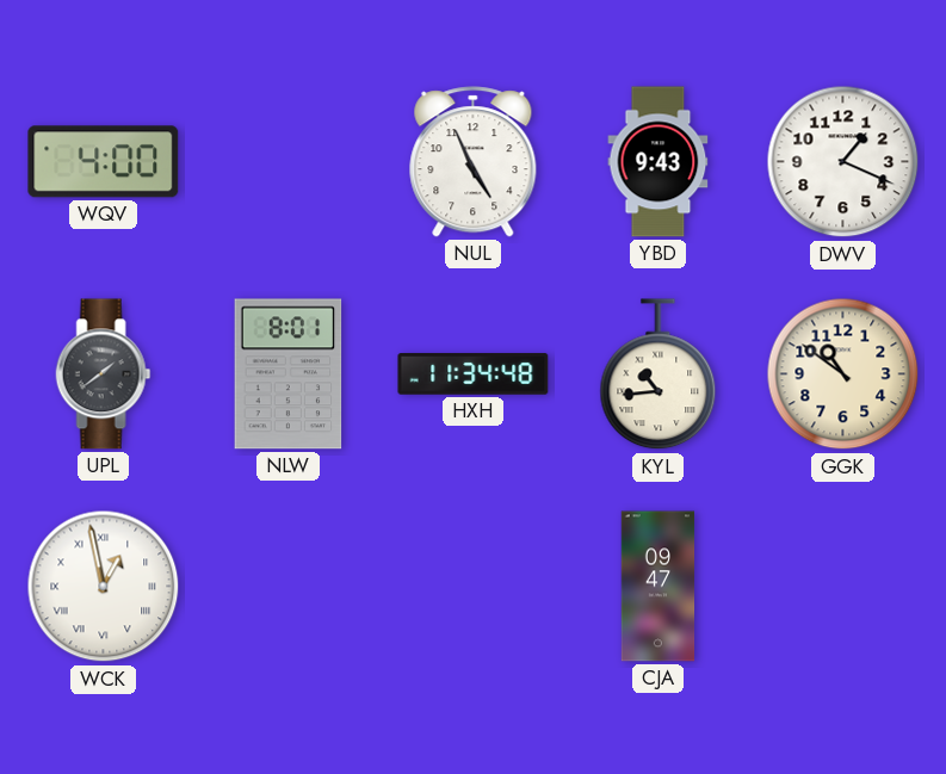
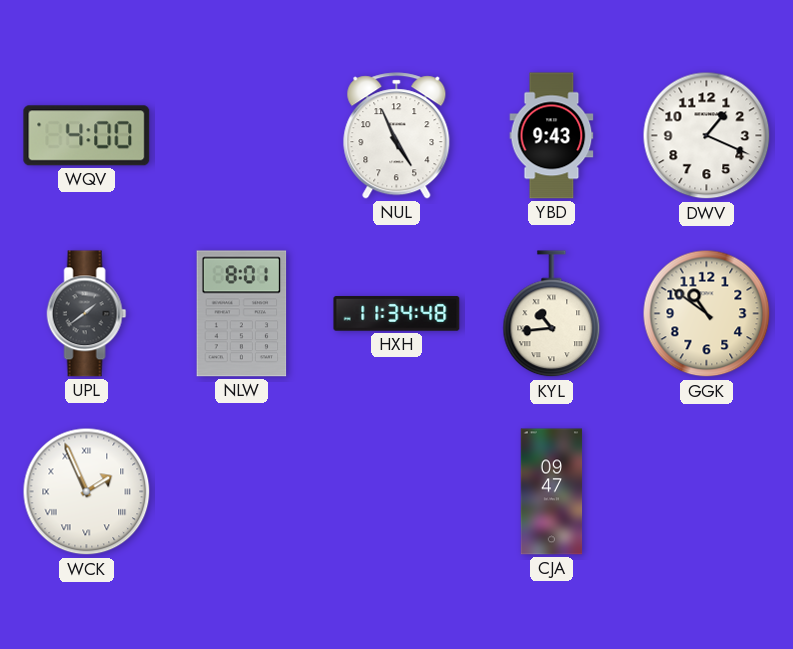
WCK: 12:58 -> 1:56
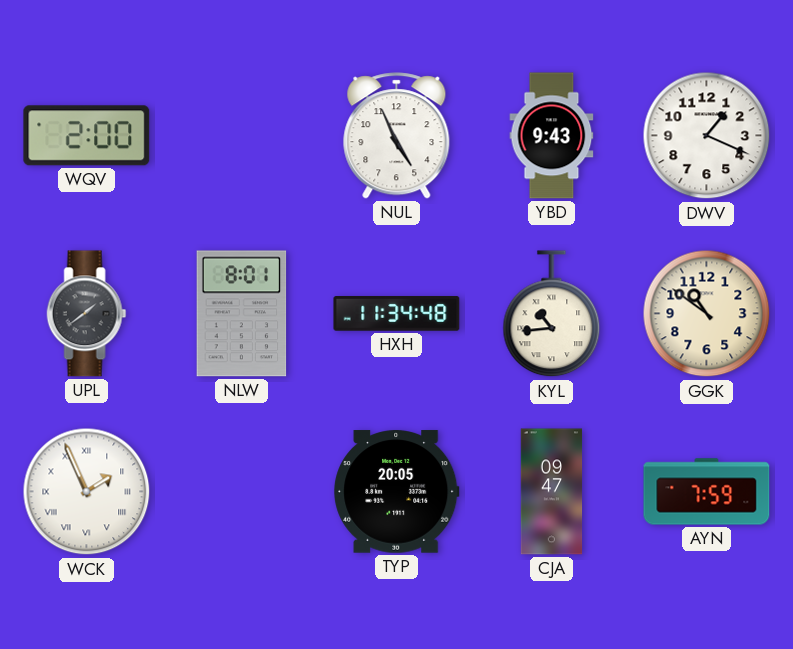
WQV: 4:00 -> 2:00
TYP: none -> 20:05
AYN: none -> 7:59
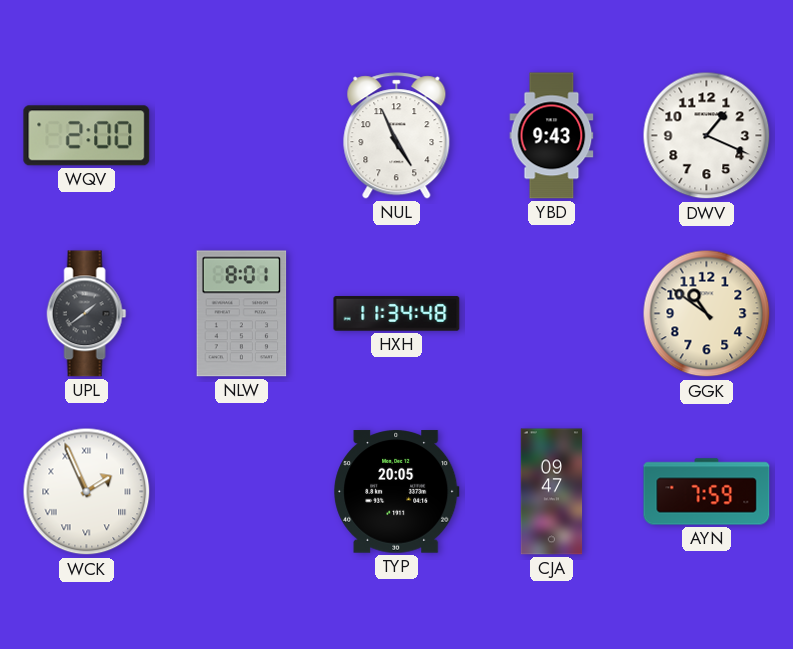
KYL: 10:44 -> none
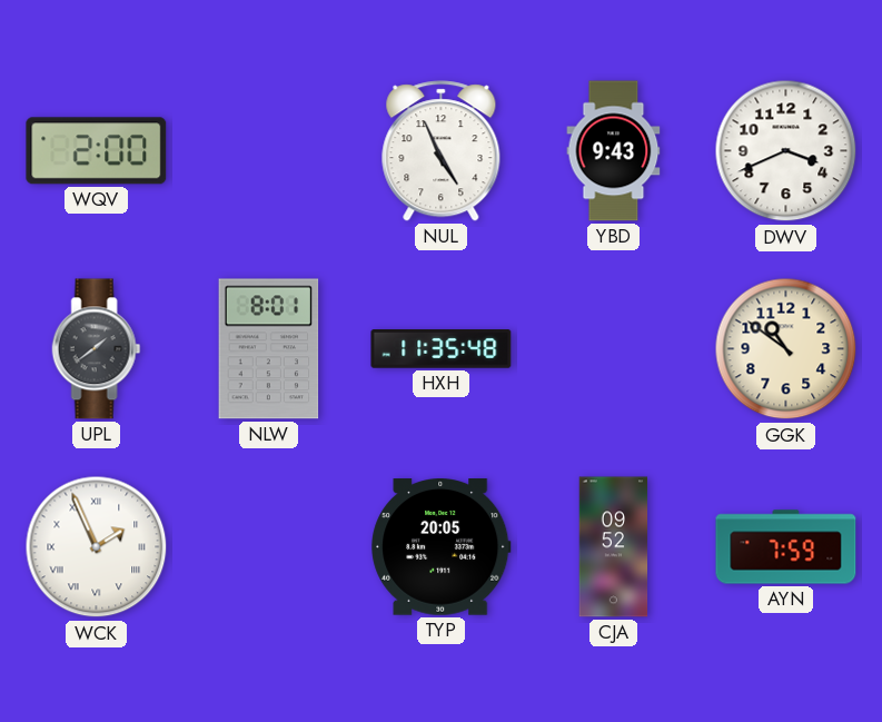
DWV: 1:19 -> 3:41
HXH: 11:34 -> 11:35
CJA: 09:47 -> 09:52
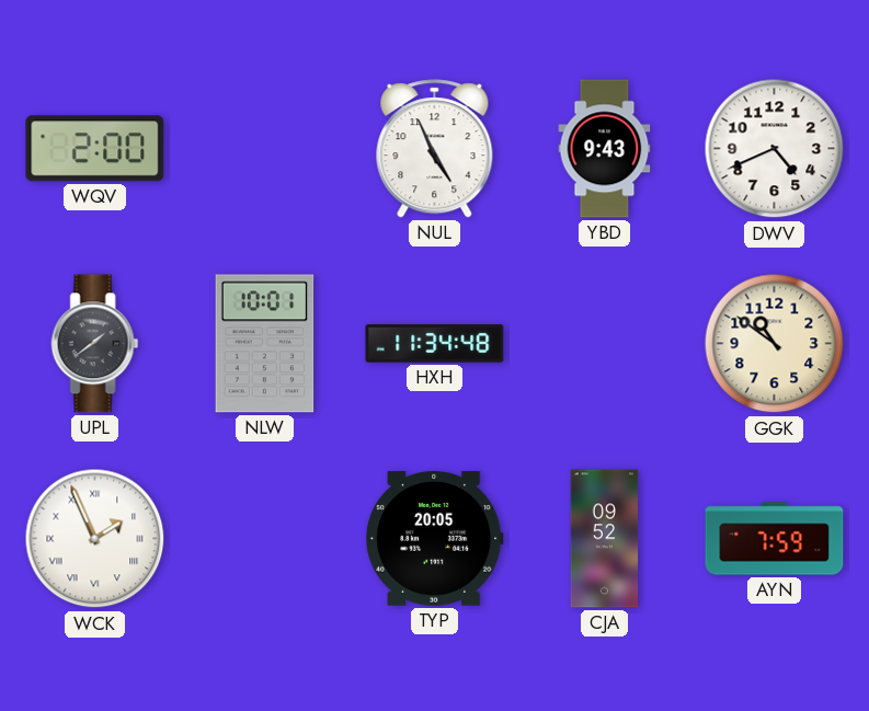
DWV: 3:41 -> 4:41
NLW: 8:01 -> 10:01
HXH: 11:35 -> 11:34
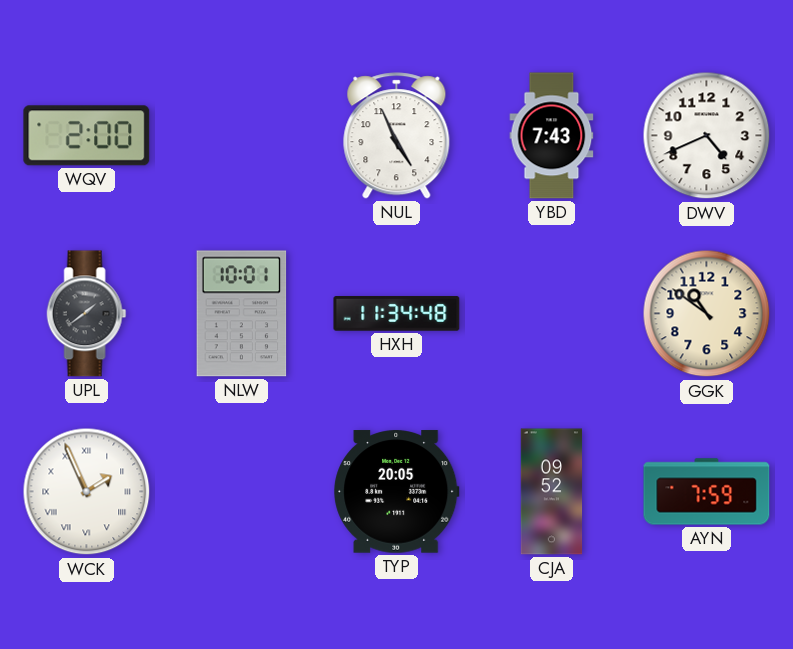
YBD: 9:43 -> 7:43
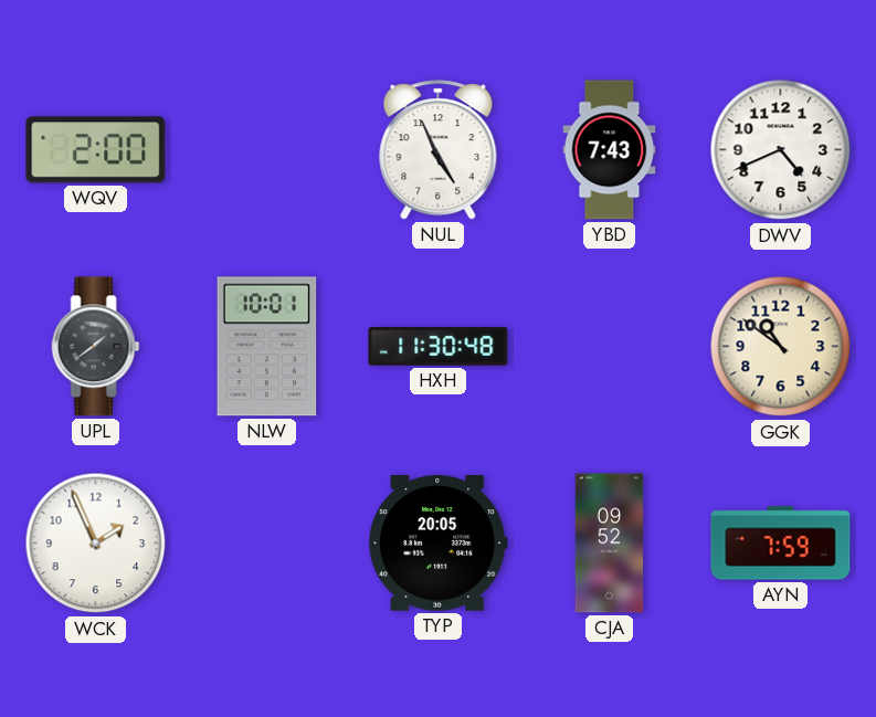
HXH: 11:34 -> 11:30
WCK numerals: Roman -> Arabic
